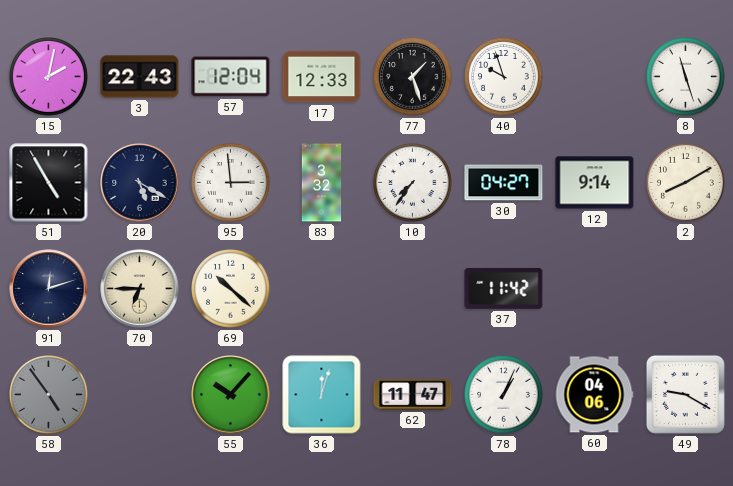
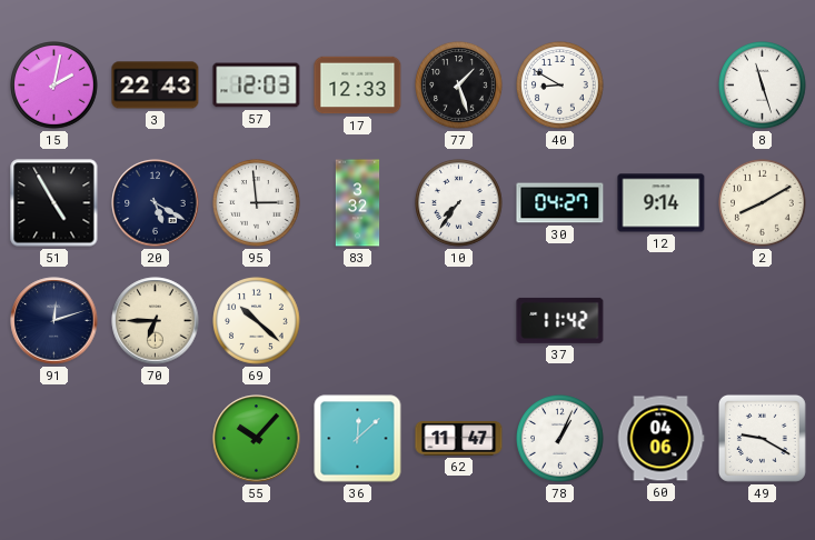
57: 12:04 -> 12:03
40: 9:57 -> 8:50
58: 4:54 -> none
36: 12:03 -> 12:08
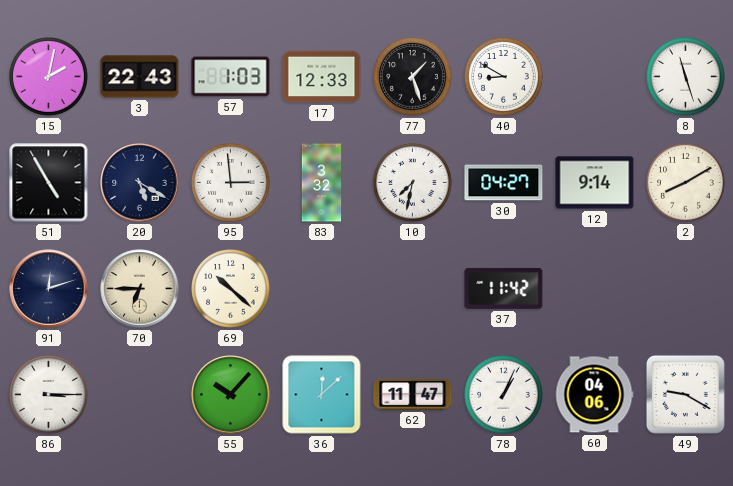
57: 12:03 -> 1:03
10: 7:36 -> 7:32
86: none -> 3:15
